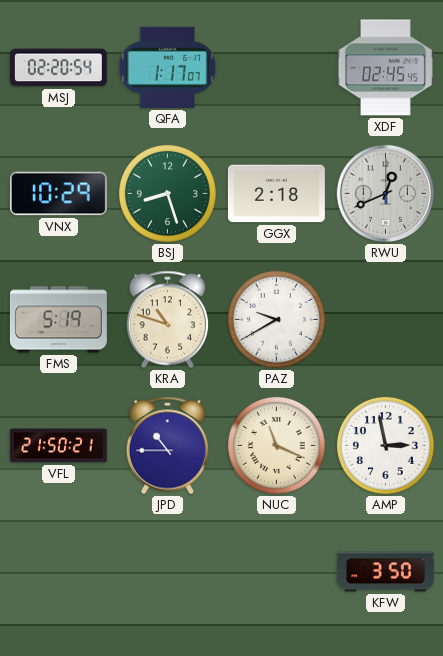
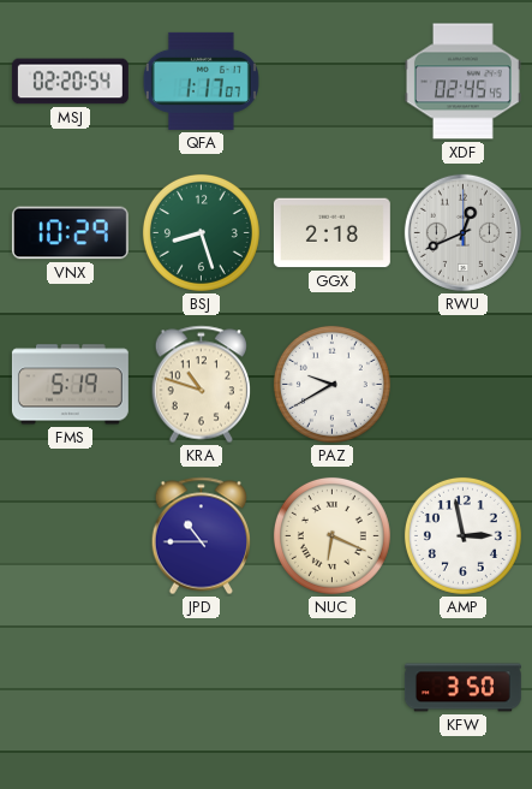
VFL: 21:50 -> none
NUC: 11:19 -> 6:19
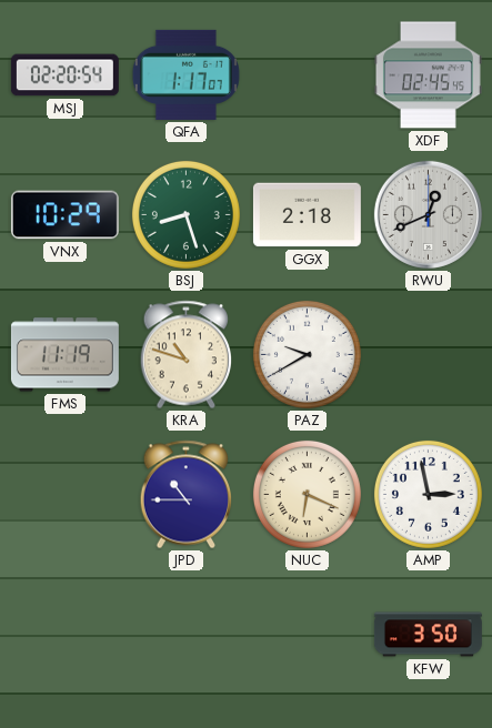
FMS: 5:19 -> 11:19
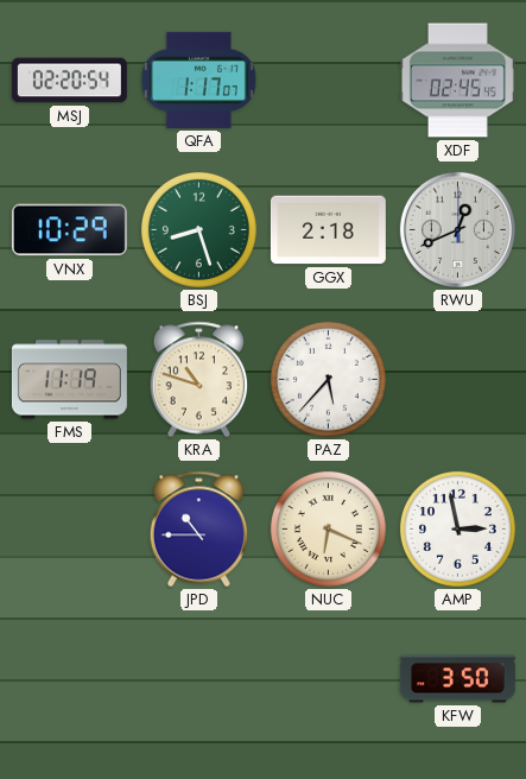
PAZ: 9:40 -> 5:37
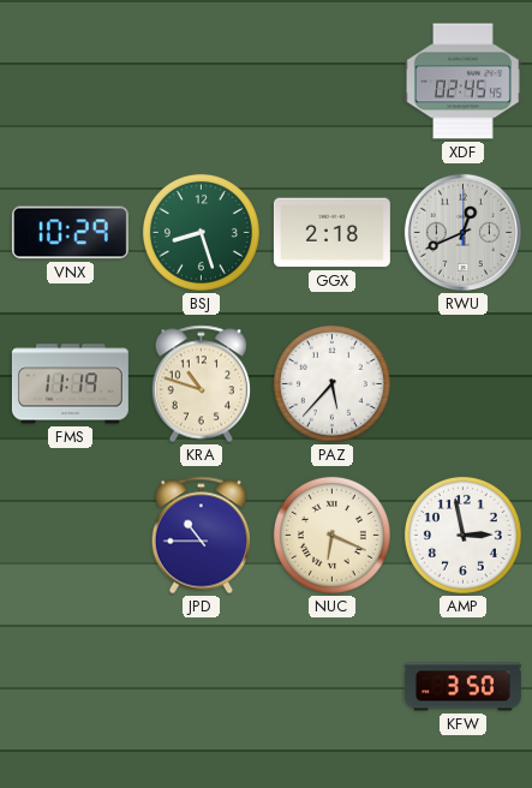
MSJ: 02:20 -> none
QFA: 1:17 -> none
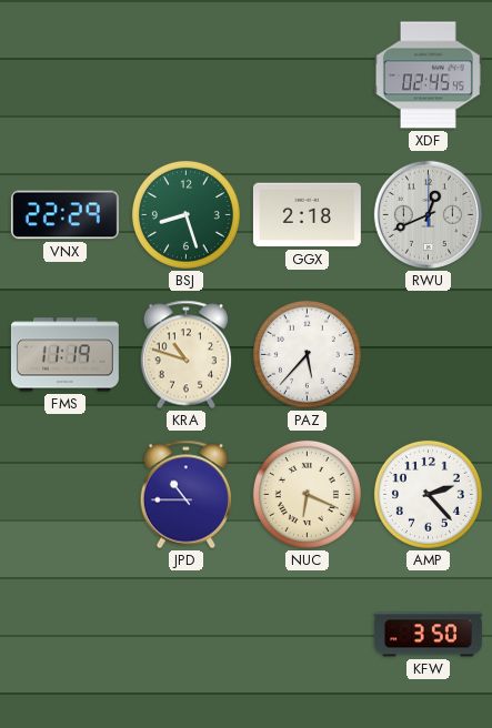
VNX: 10:29 -> 22:29
AMP: 2:58 -> 2:23
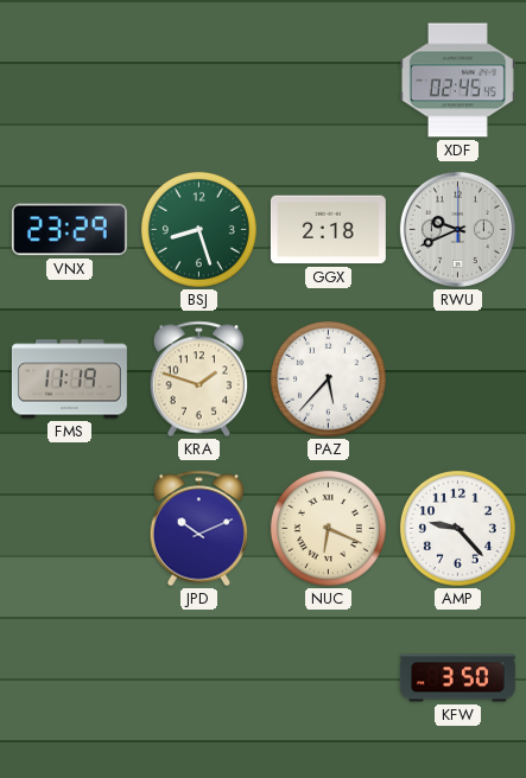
VNX: 22:29 -> 23:29
RWU: 12:41 -> 9:41
KRA: 10:48 -> 1:48
JPD: 10:45 -> 10:11
AMP: 2:23 -> 9:23
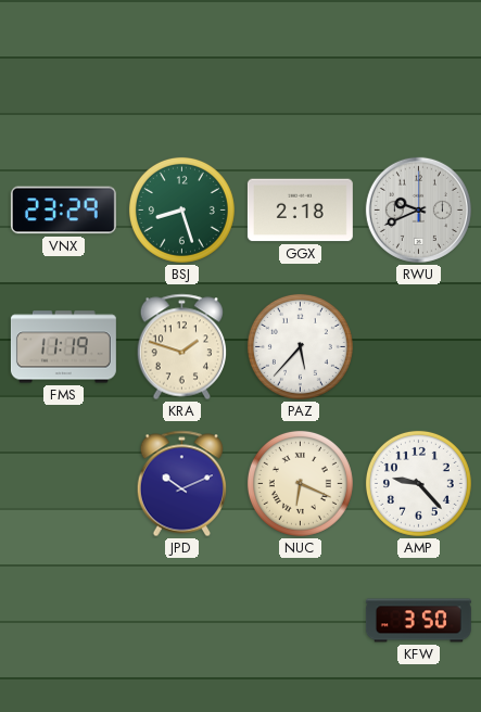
XDF: 02:45 -> none
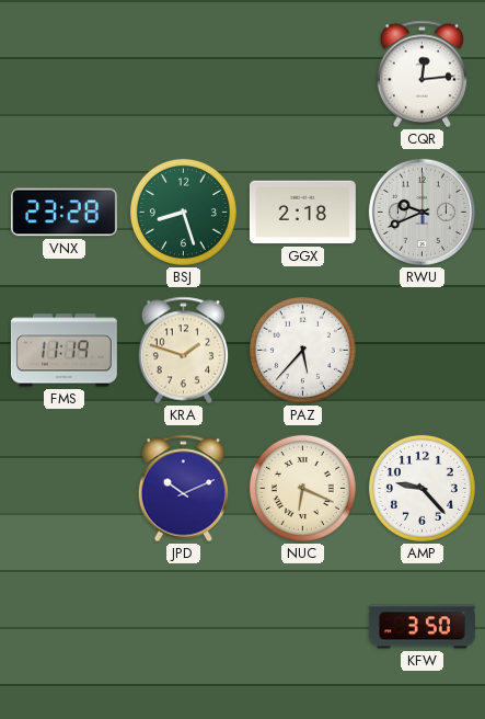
CQR: none -> 12:14
VNX: 23:29 -> 23:28
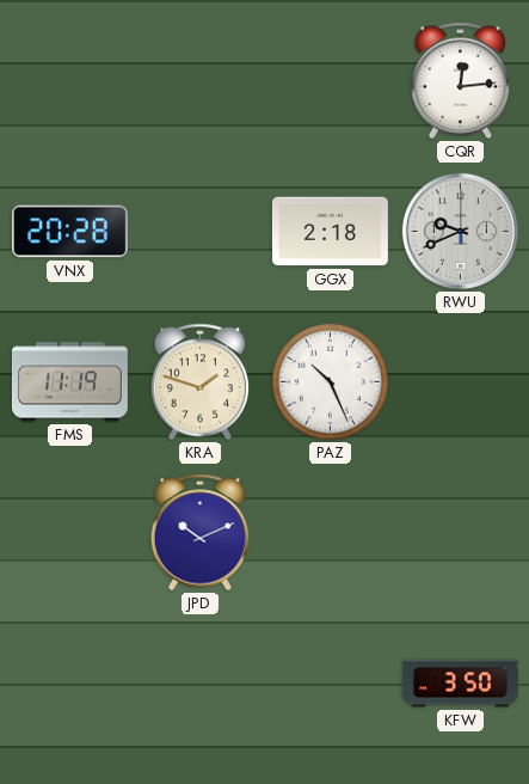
VNX: 23:28 -> 20:28
BSJ: 8:27 -> none
PAZ: 5:37 -> 10:26
NUC: 6:19 -> none
AMP: 9:23 -> none
